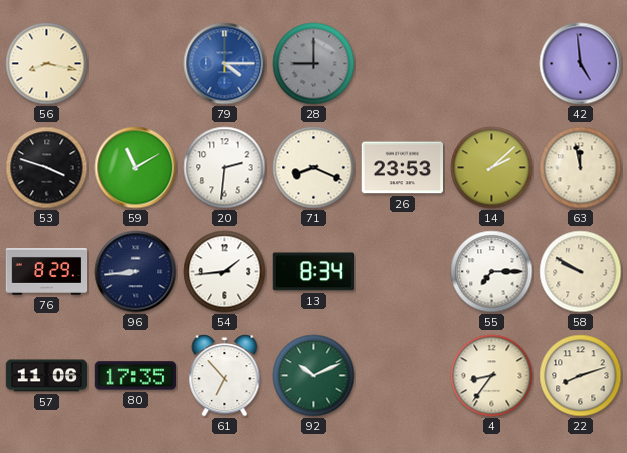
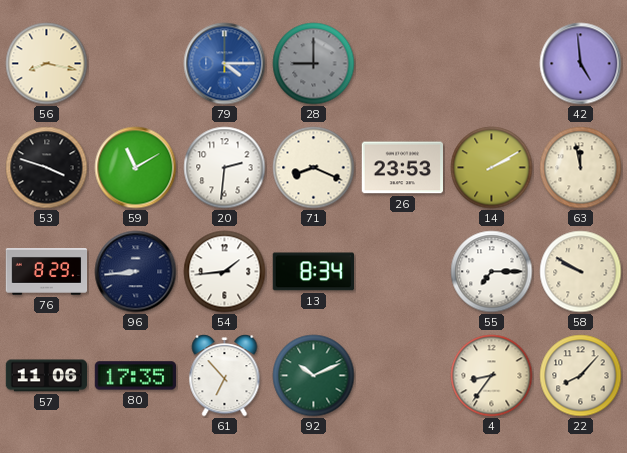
14: 2:08 -> 2:10
22: 8:12 -> 8:07
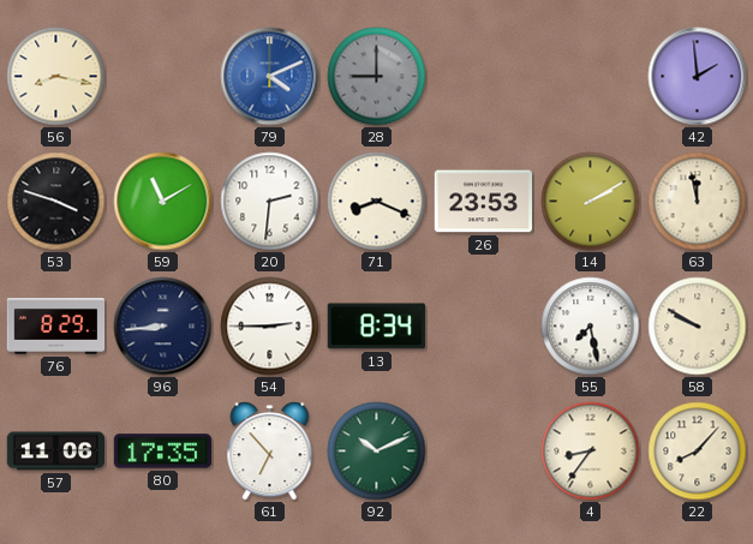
79: 4:15 -> 4:11
42: 4:59 -> 1:59
54: 1:44 -> 2:45
55: 7:15 -> 7:28
